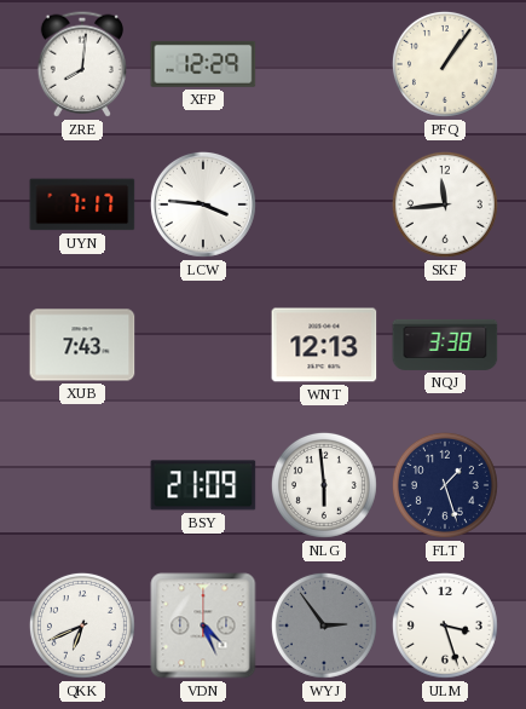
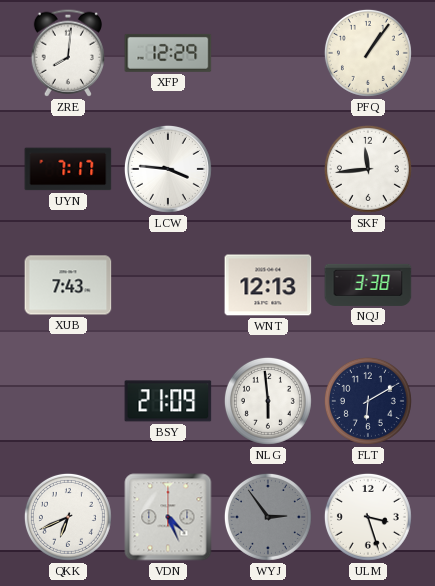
FLT: 1:27 -> 6:10
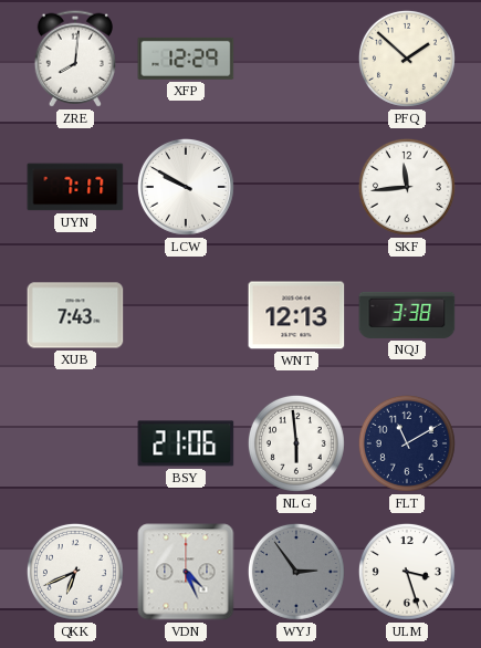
PFQ: 1:06 -> 1:52
LCW: 3:46 -> 9:50
BSY: 21:09 -> 21:06
FLT: 6:10 -> 11:10
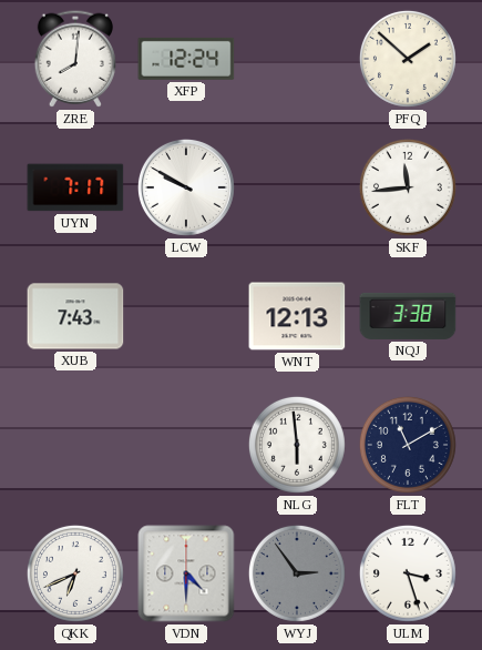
XFP: 12:29 -> 12:24
BSY: 21:06 -> none
VDN: 4:26 -> 4:30
